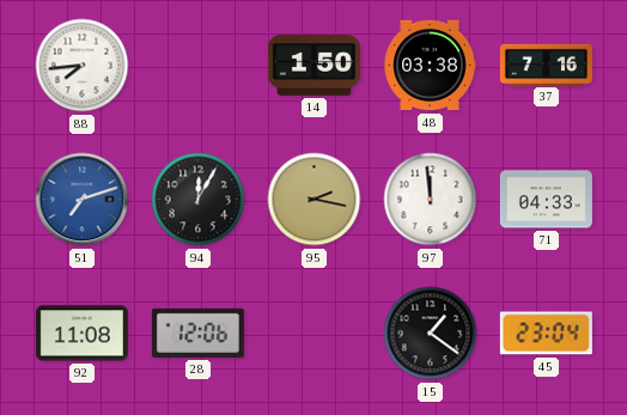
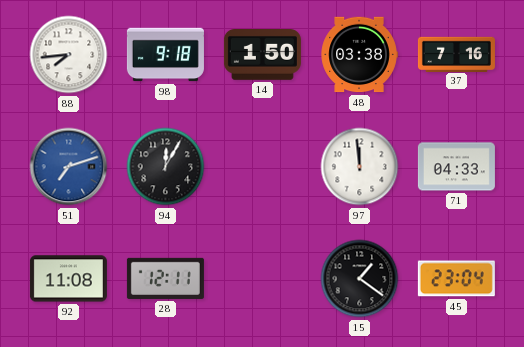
98: none -> 9:18
95: 2:17 -> none
28: 12:06 -> 12:11
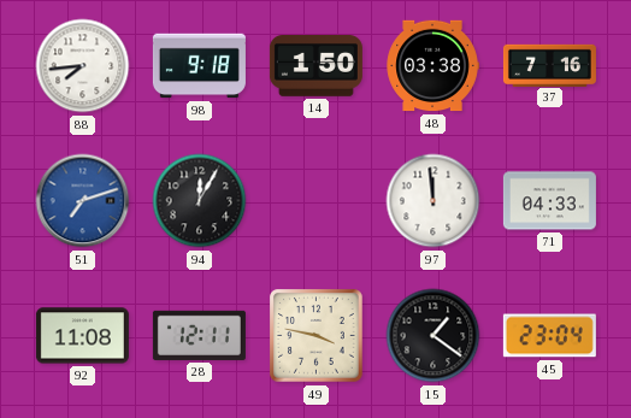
49: none -> 3:47
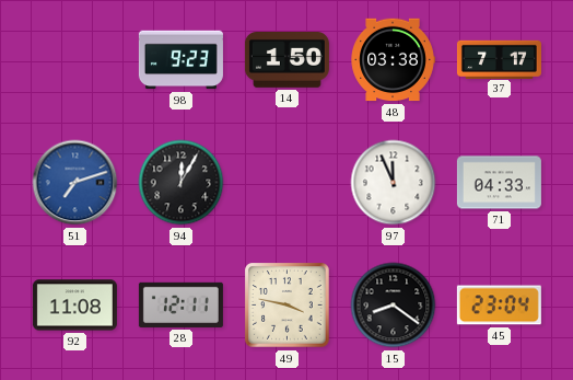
88: 7:44 -> none
98: 9:18 -> 9:23
37: 7:16 -> 7:17
97: 11:59 -> 11:56
15: 1:21 -> 8:21
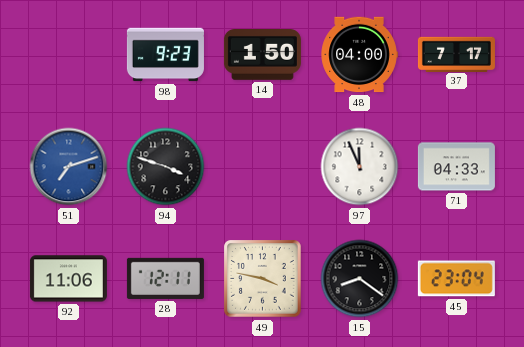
48: 03:38 -> 04:00
94: 12:05 -> 3:48
92: 11:08 -> 11:06
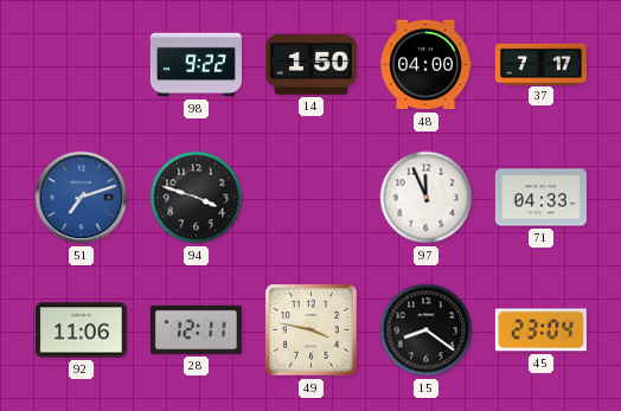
98: 9:23 -> 9:22
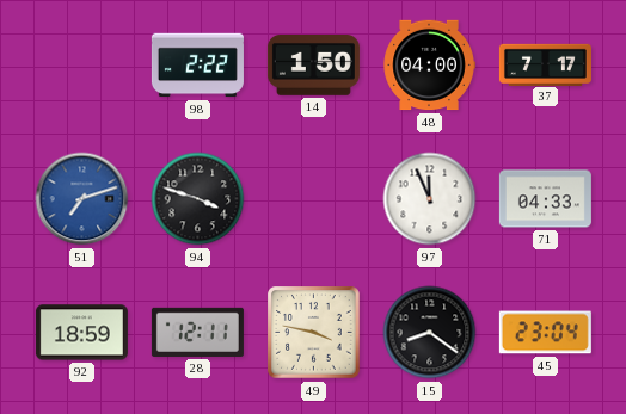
98: 9:22 -> 2:22
92: 11:06 -> 18:59
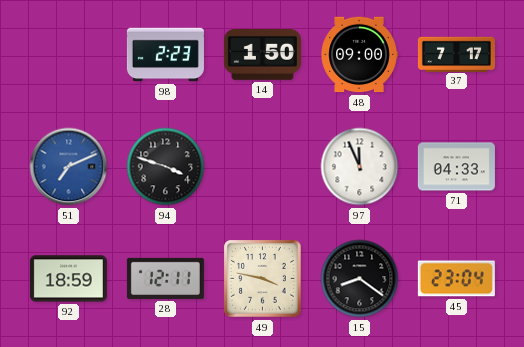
98: 2:22 -> 2:23
48: 04:00 -> 09:00
51: 7:12 -> 7:11
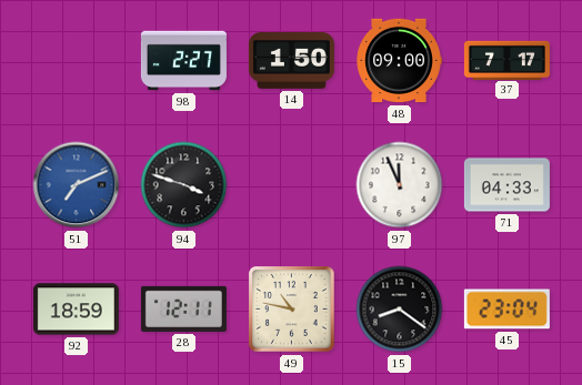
98: 2:23 -> 2:27
49: 3:47 -> 10:47
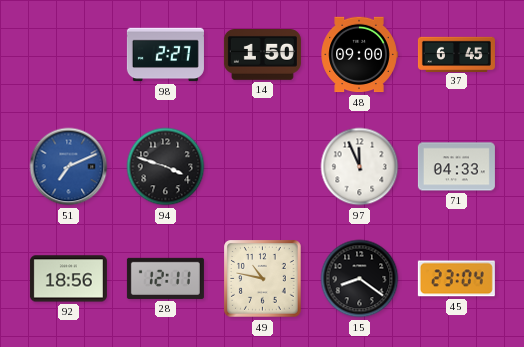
37: 7:17 -> 6:45
92: 18:59 -> 18:56
